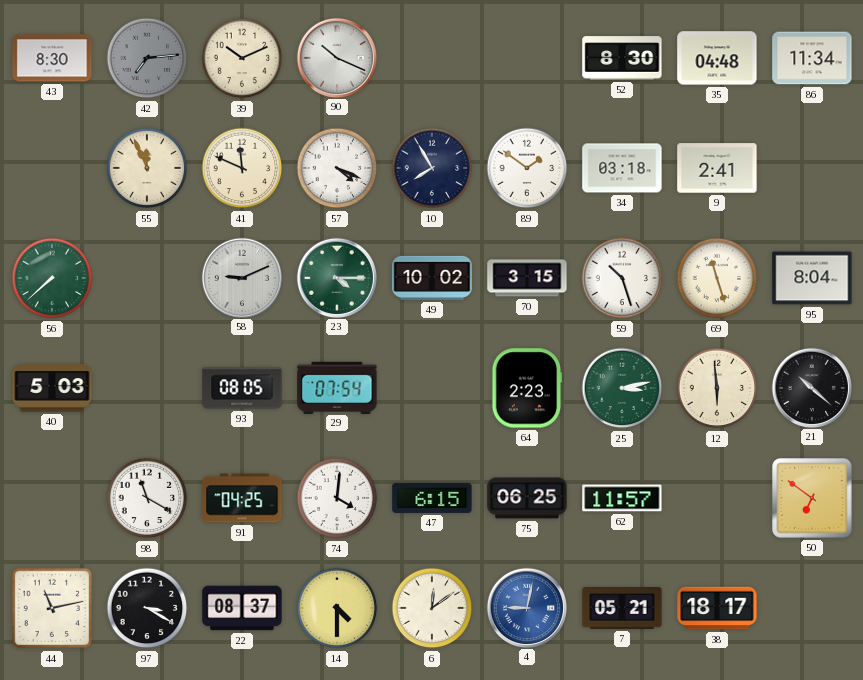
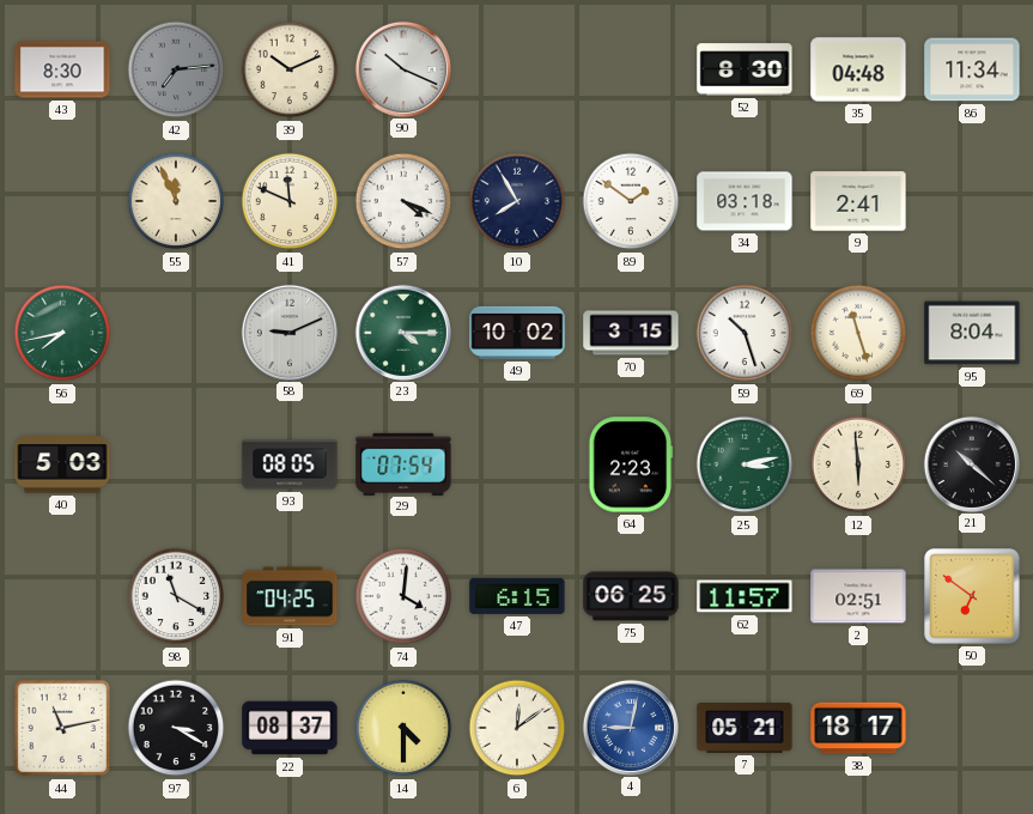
56: 7:38 -> 7:43
2: none -> 02:51
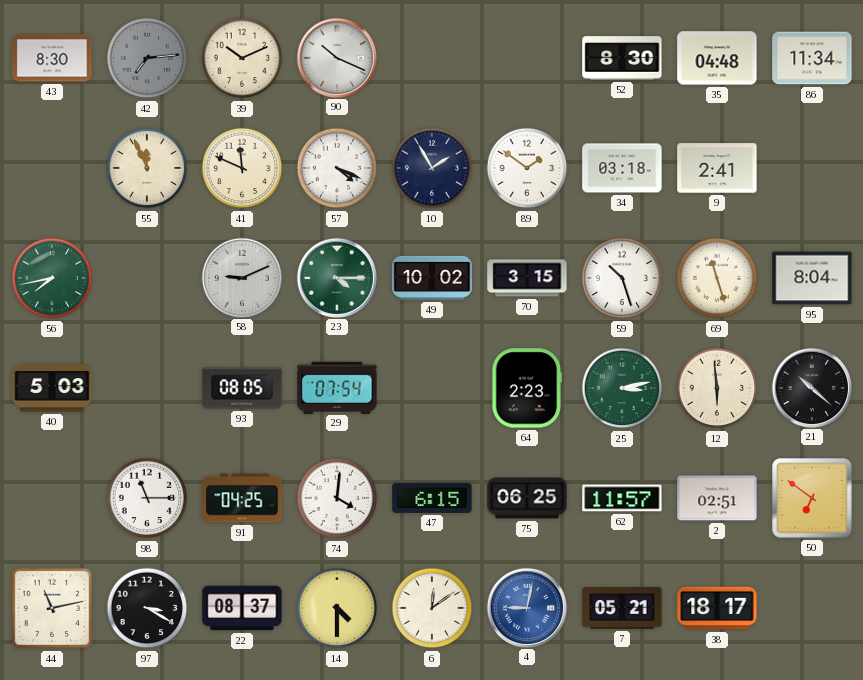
10: 7:55 -> 1:55
98: 11:20 -> 11:15
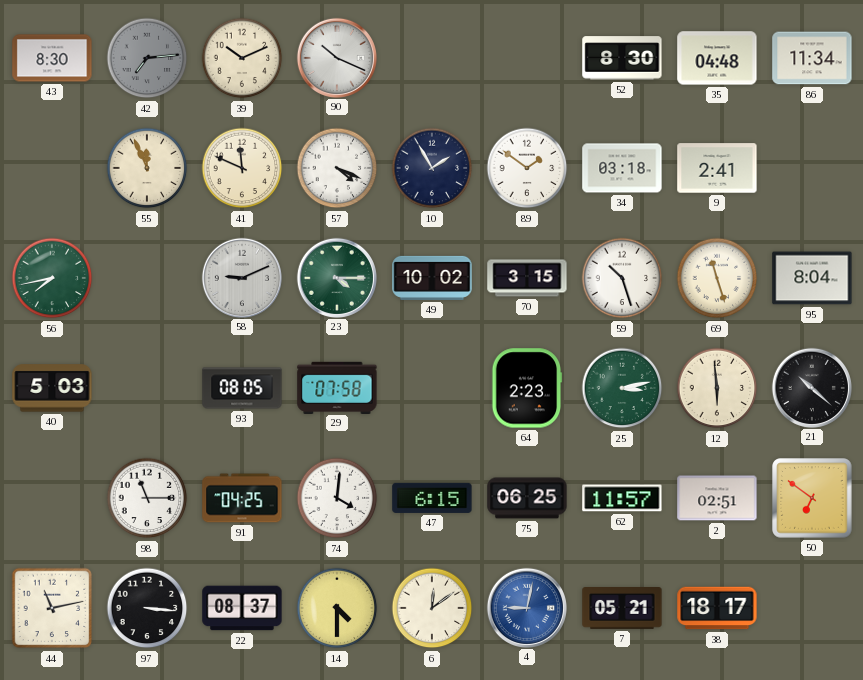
29: 07:54 -> 07:58
97: 3:20 -> 3:16
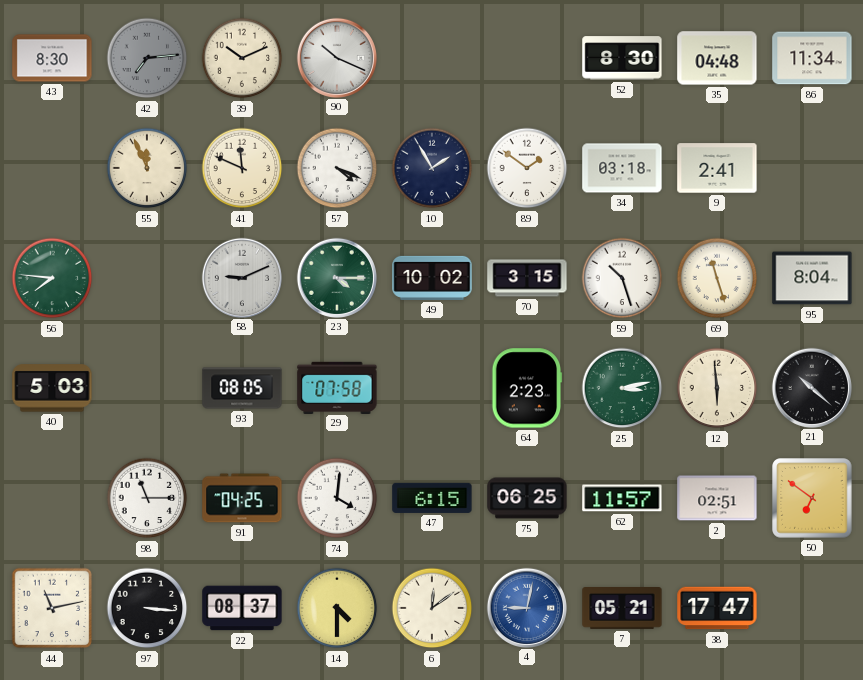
56: 7:43 -> 7:46
38: 18:17 -> 17:47
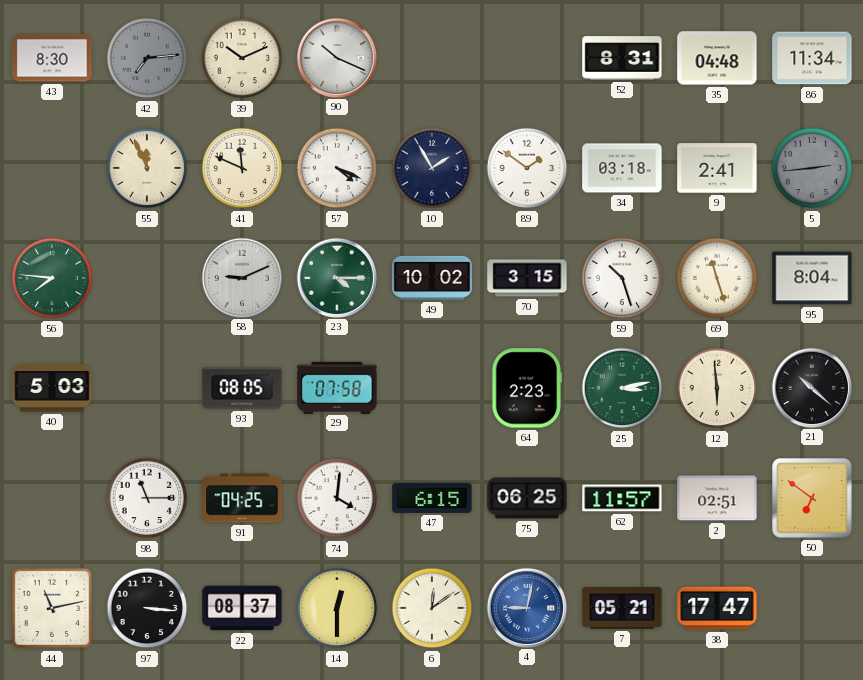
52: 8:30 -> 8:31
5: none -> 2:44
14: 4:30 -> 12:30
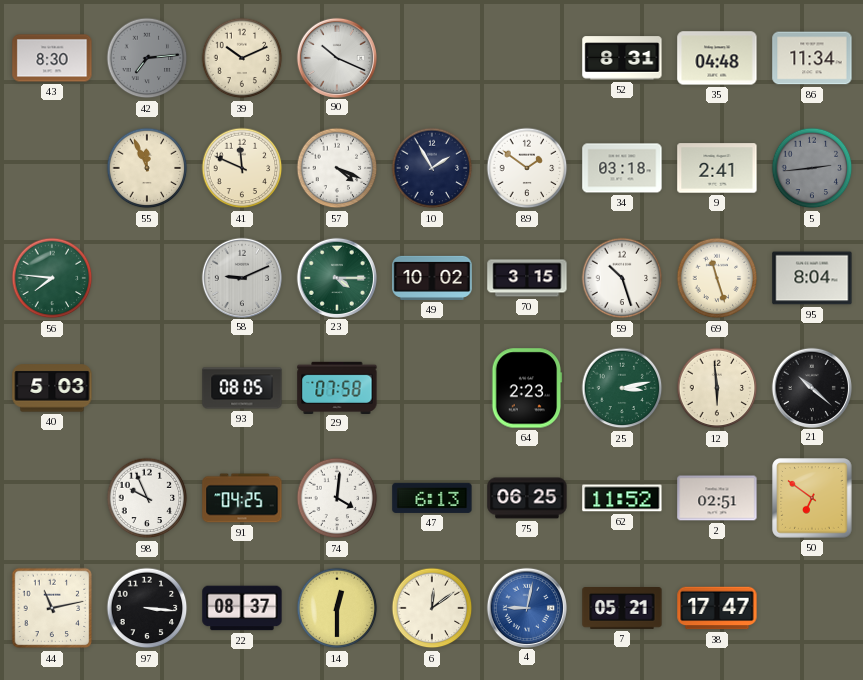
98: 11:15 -> 9:56
47: 6:15 -> 6:13
62: 11:57 -> 11:52
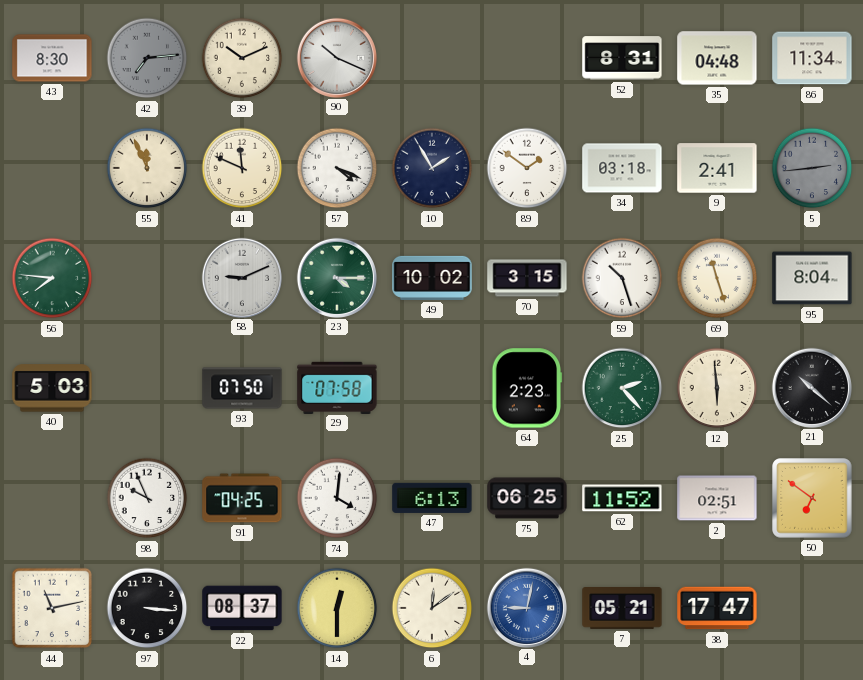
93: 08:05 -> 07:50
25: 3:13 -> 2:23
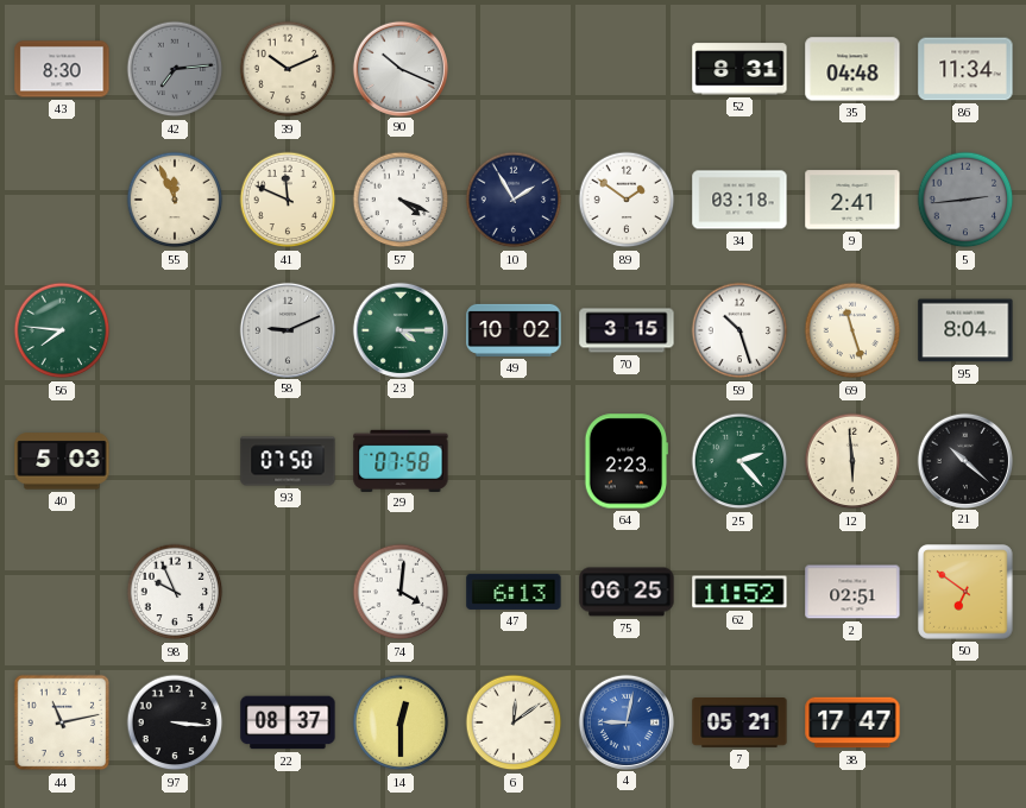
91: 04:25 -> none
